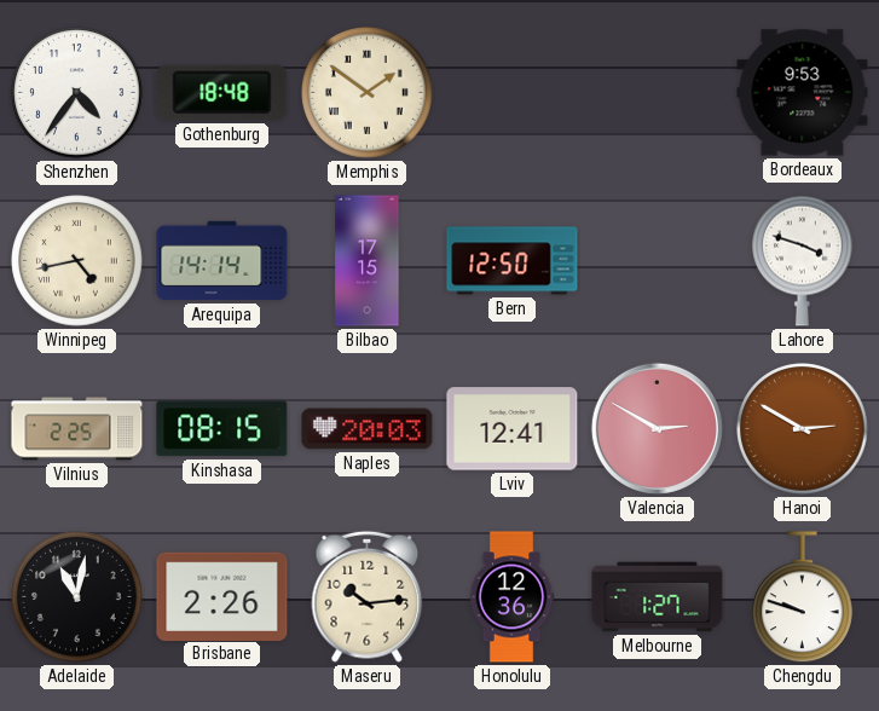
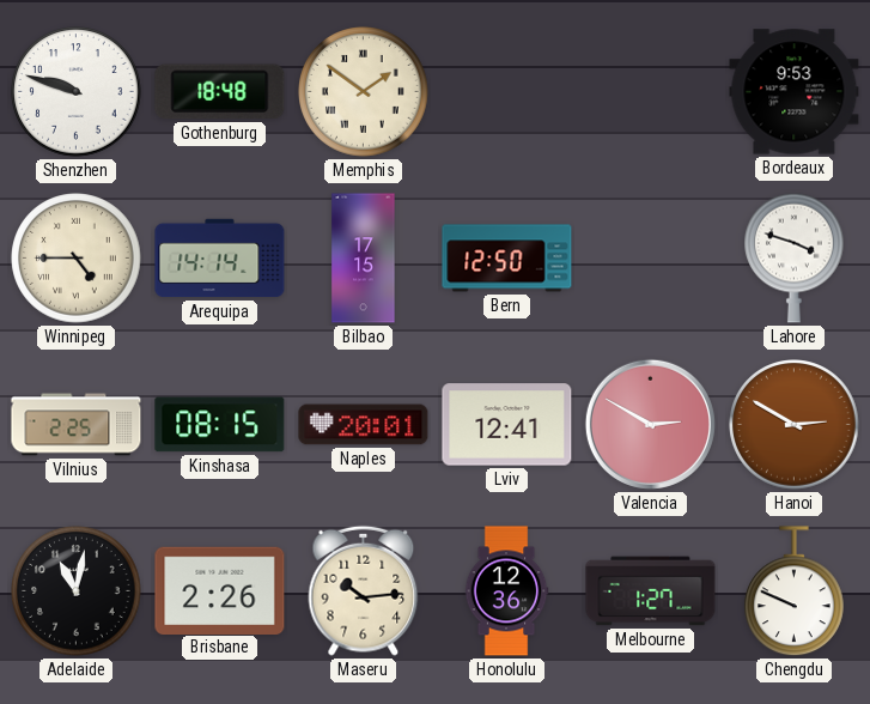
Shenzhen: 4:36 -> 9:48
Winnipeg: 4:43 -> 4:45
Naples: 20:03 -> 20:01
Chengdu: 9:48 -> 9:49
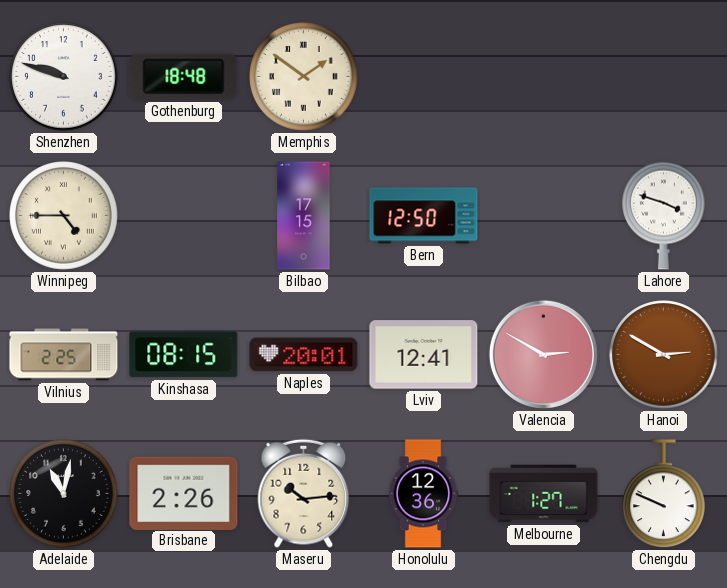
Bordeaux: 9:53 -> none
Arequipa: 14:14 -> none
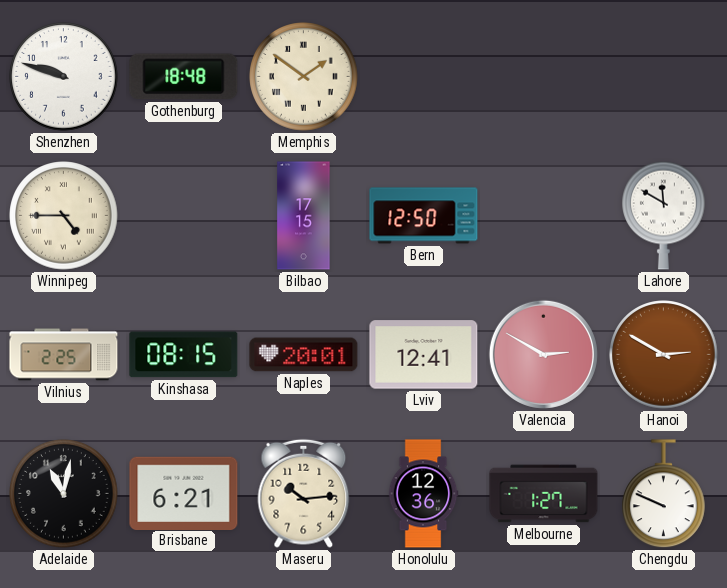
Lahore: 3:48 -> 11:50
Brisbane: 2:26 -> 6:21
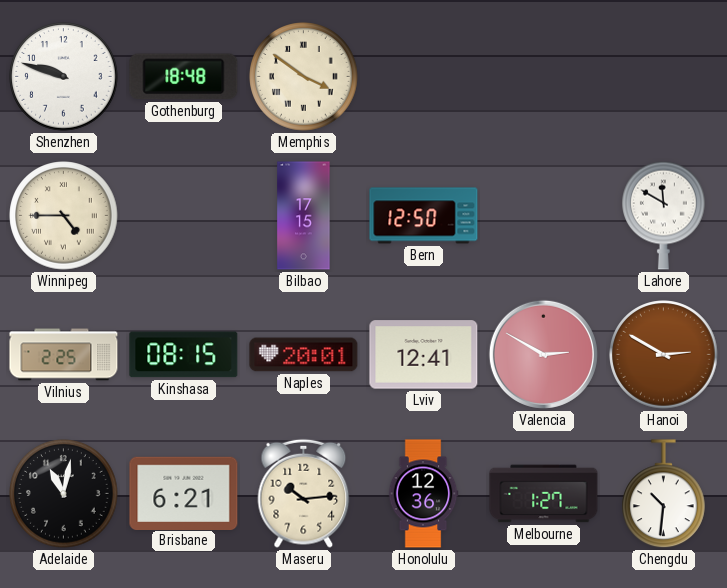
Memphis: 1:51 -> 3:51
Chengdu: 9:49 -> 10:31
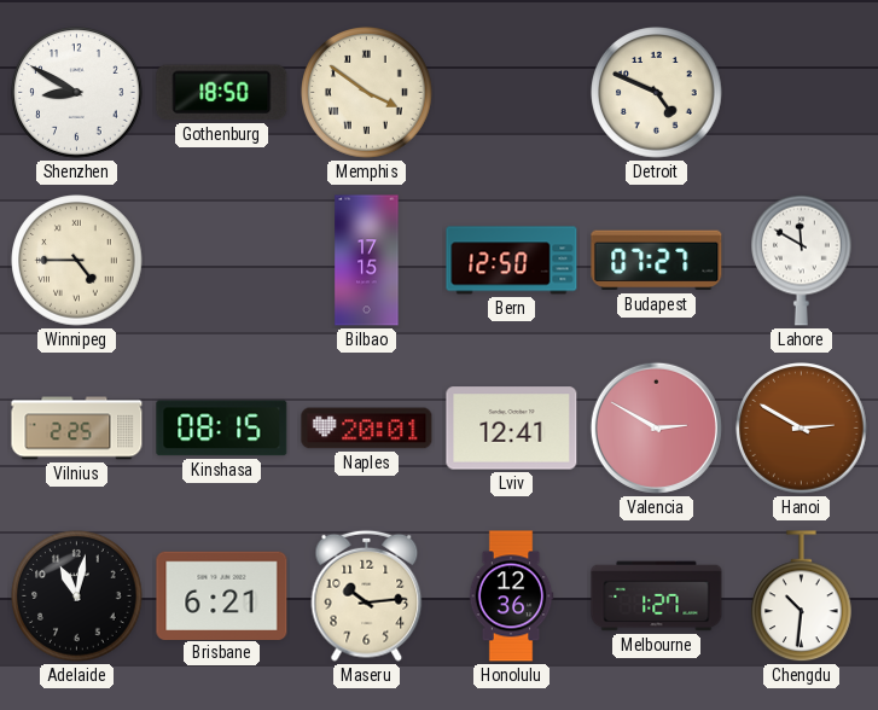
Shenzhen: 9:48 -> 8:50
Gothenburg: 18:48 -> 18:50
Detroit: none -> 4:49
Budapest: none -> 07:27
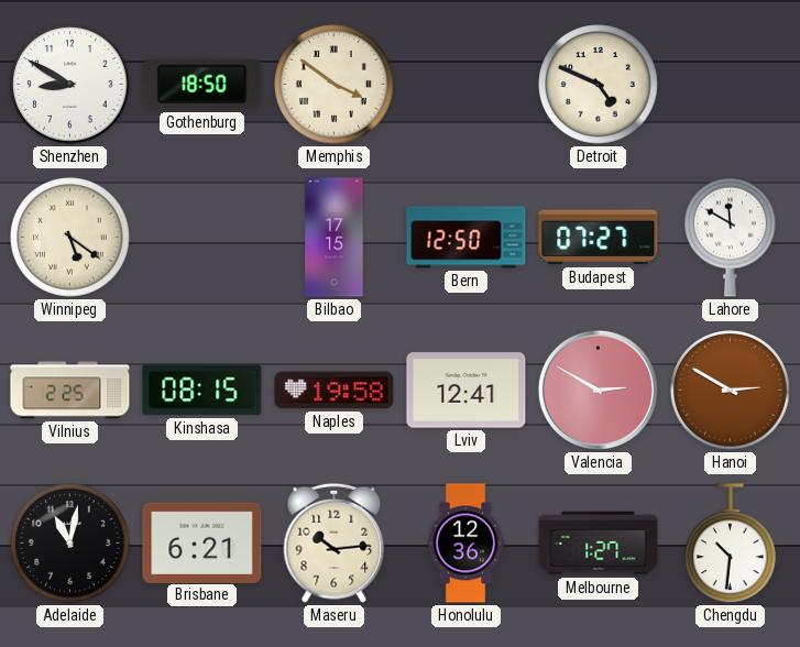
Winnipeg: 4:45 -> 5:21
Naples: 20:01 -> 19:58
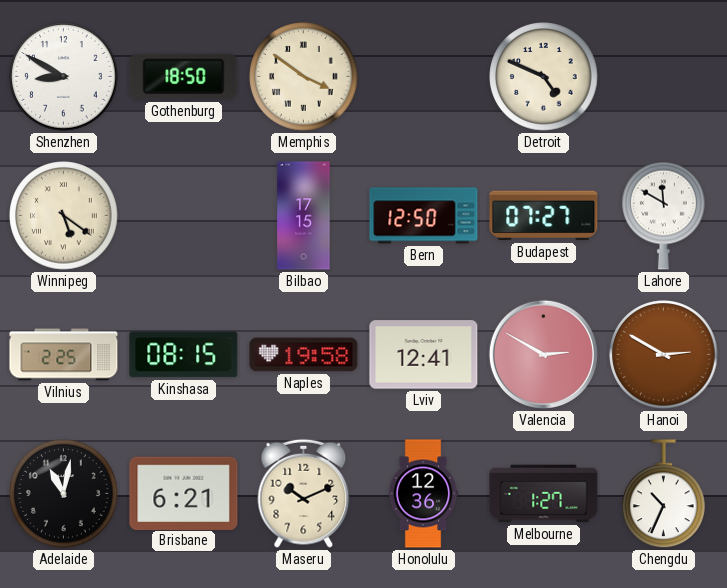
Maseru: 10:14 -> 10:11
Chengdu: 10:31 -> 10:34
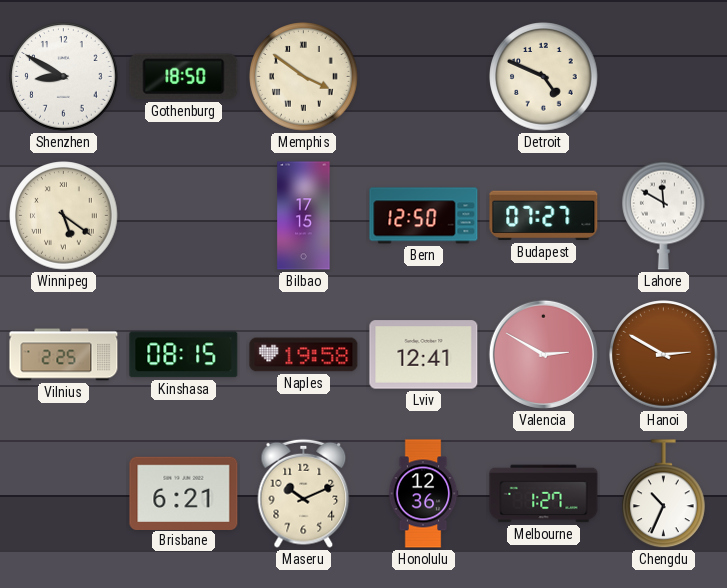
Adelaide: 11:02 -> none
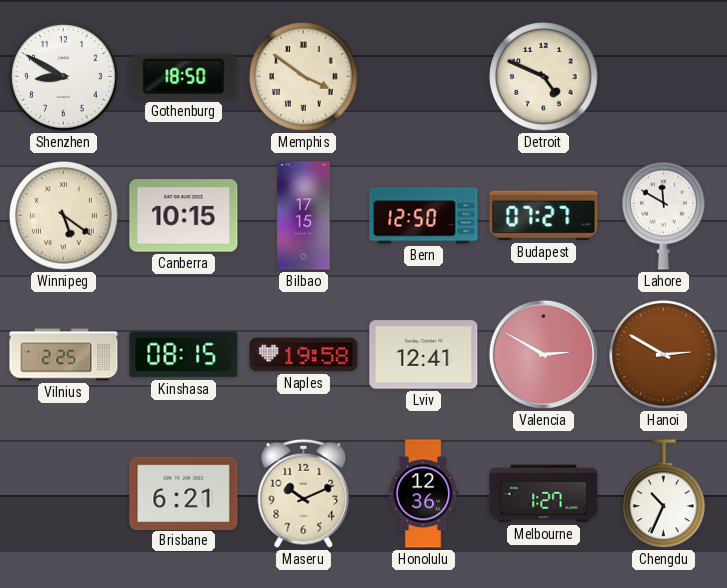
Canberra: none -> 10:15
